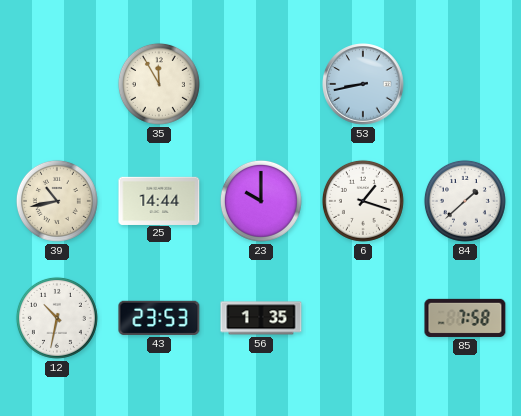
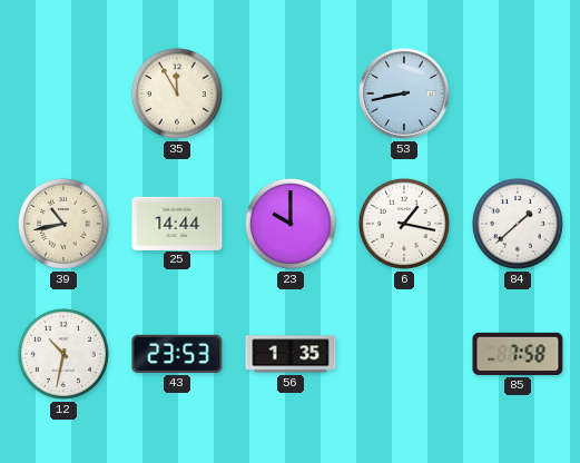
6: 1:18 -> 1:17
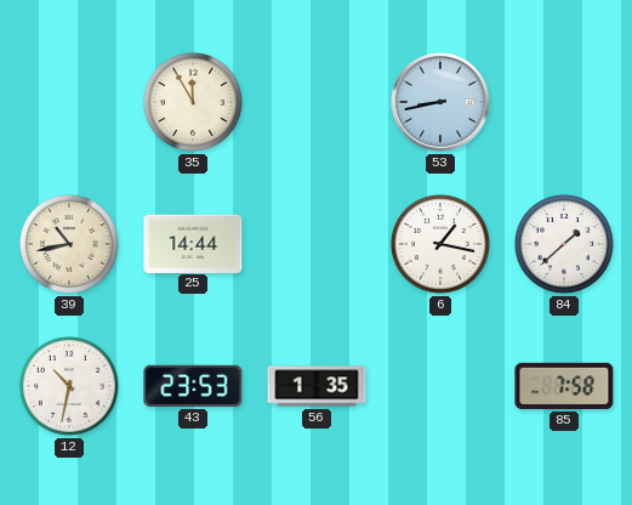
23: 10:00 -> none
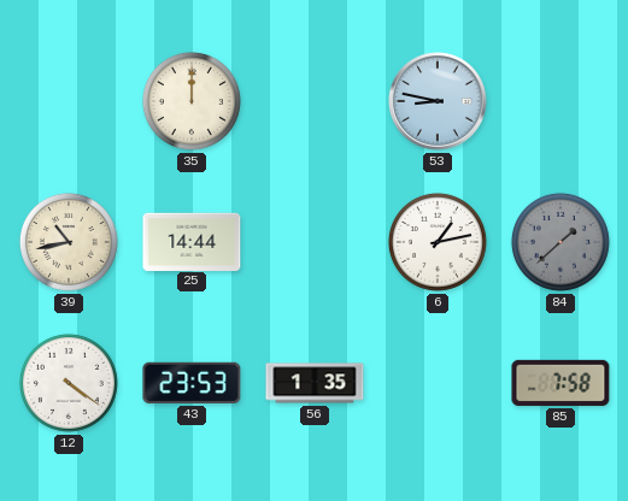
35: 11:55 -> 12:00
53: 8:43 -> 8:47
6: 1:17 -> 1:13
84 dial: white -> grey
12: 10:32 -> 4:21
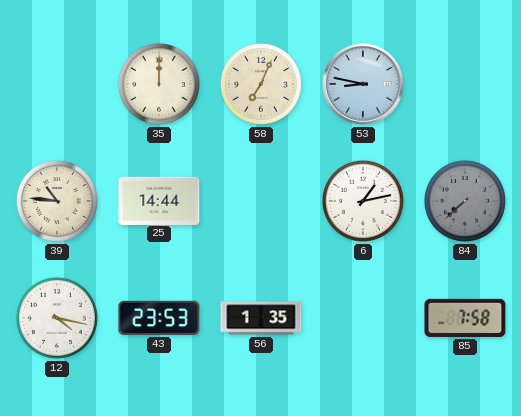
58: none -> 7:04
39: 10:43 -> 10:46
84: 1:38 -> 7:38
12: 4:21 -> 4:17
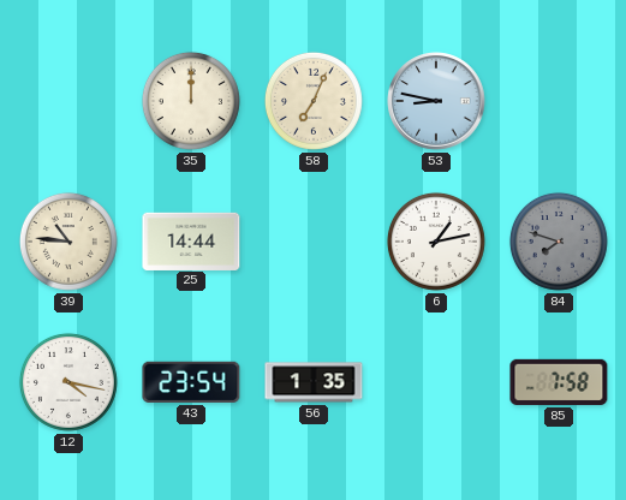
84: 7:38 -> 7:48
43: 23:53 -> 23:54
